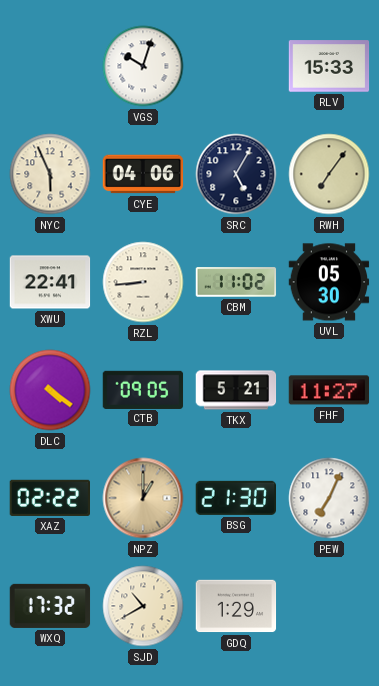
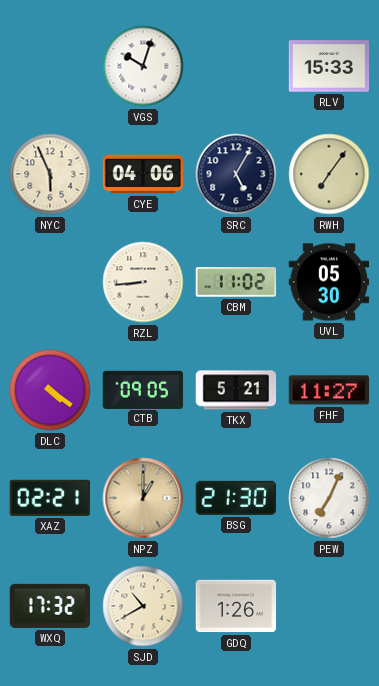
XWU: 22:41 -> none
XAZ: 02:22 -> 02:21
GDQ: 1:29 -> 1:26
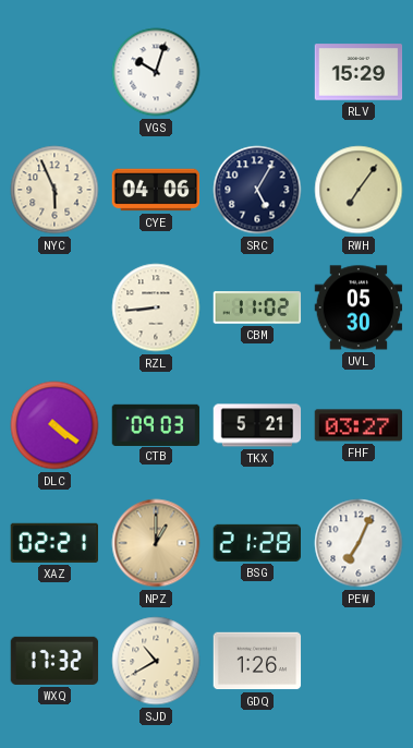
RLV: 15:33 -> 15:29
CTB: 09:05 -> 09:03
FHF: 11:27 -> 03:27
BSG: 21:30 -> 21:28
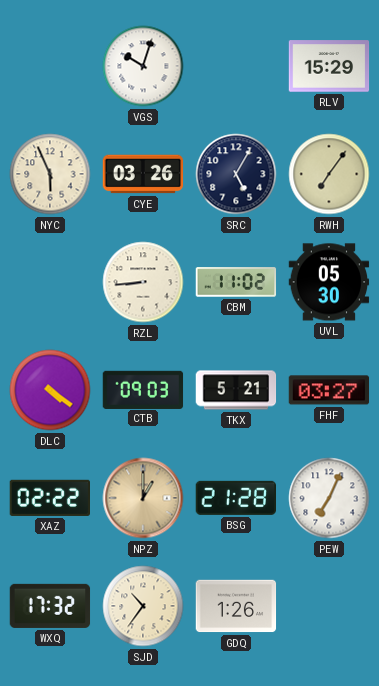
CYE: 04:06 -> 03:26
XAZ: 02:21 -> 02:22
SJD: 10:40 -> 10:36
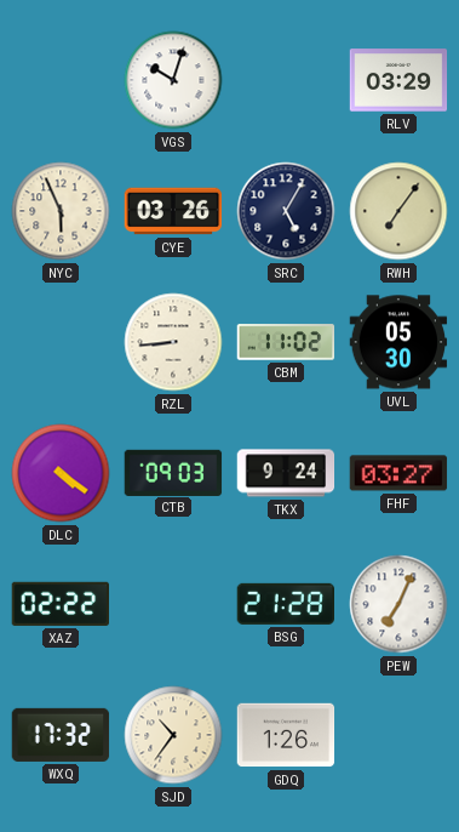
RLV: 15:29 -> 03:29
TKX: 5:21 -> 9:24
NPZ: 1:00 -> none
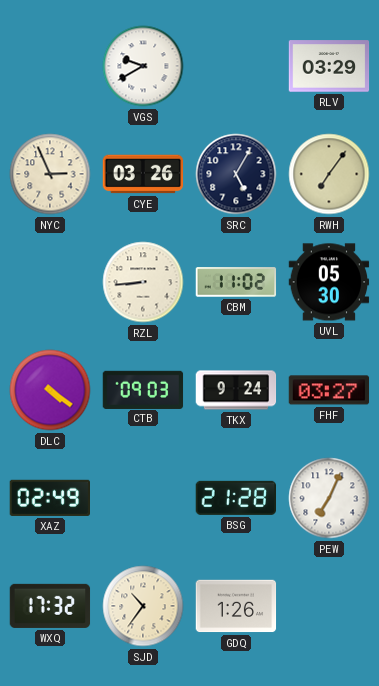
VGS: 10:03 -> 9:40
NYC: 5:56 -> 2:56
XAZ: 02:22 -> 02:49
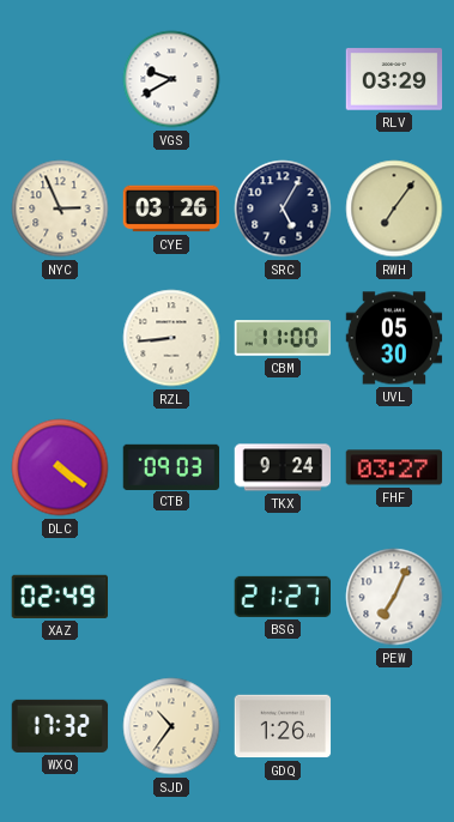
CBM: 11:02 -> 11:00
BSG: 21:28 -> 21:27
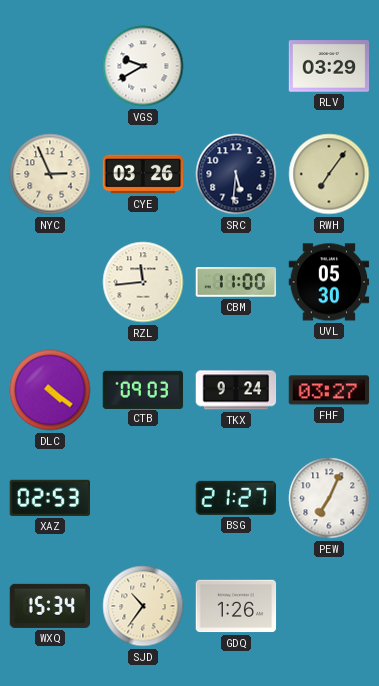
SRC: 5:05 -> 5:31
RZL: 8:44 -> 11:44
XAZ: 02:49 -> 02:53
WXQ: 17:32 -> 15:34
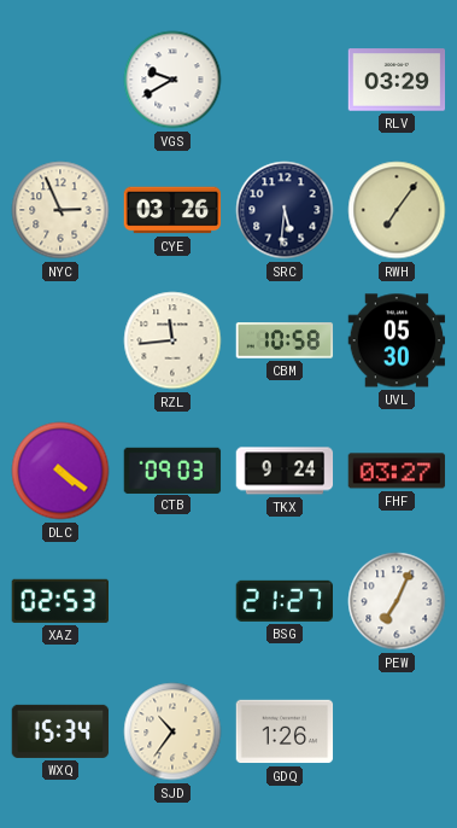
CBM: 11:00 -> 10:58
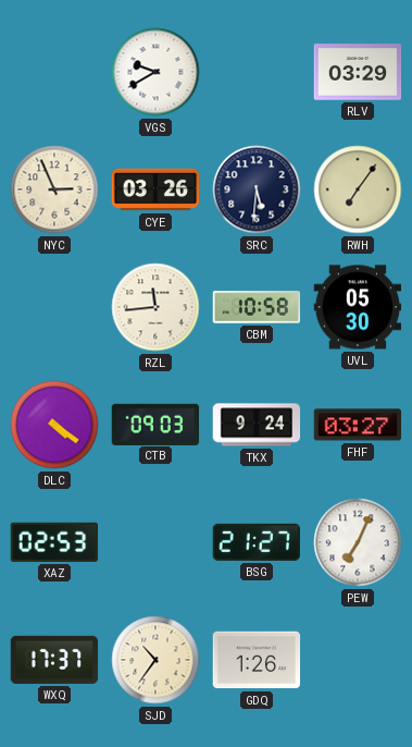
WXQ: 15:34 -> 17:37
